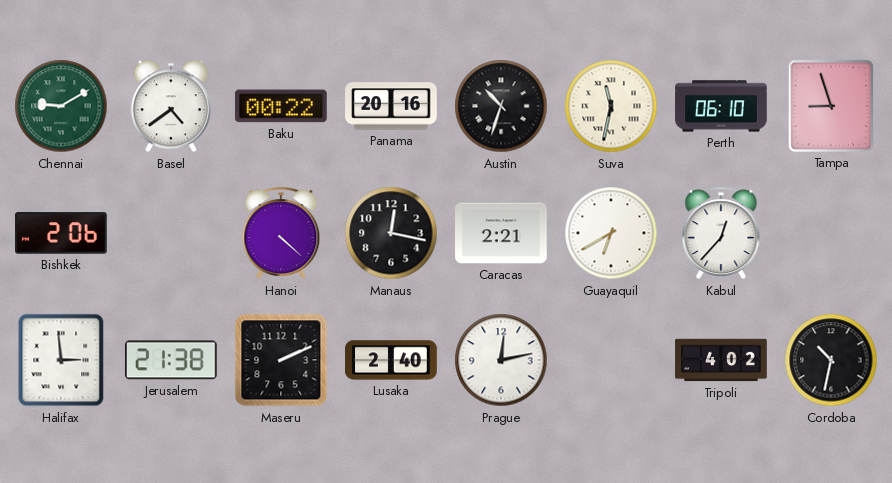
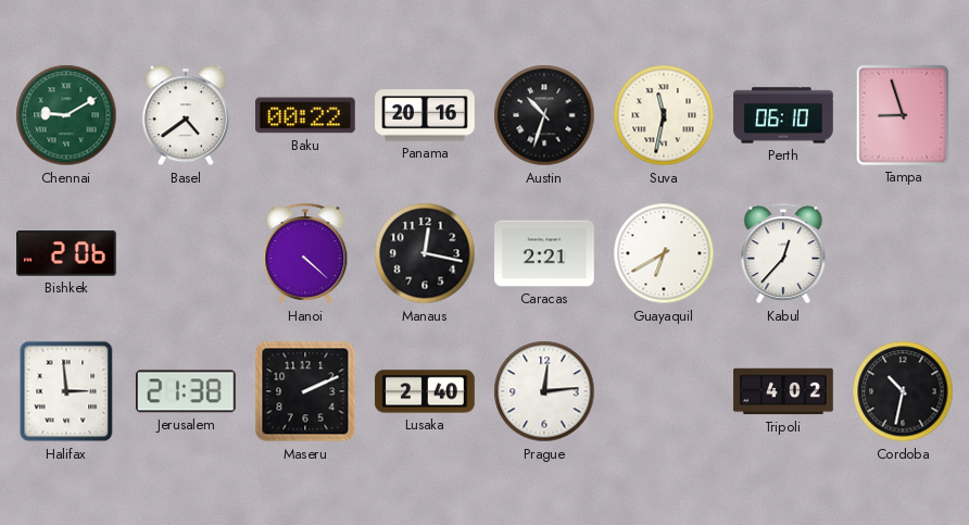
Prague: 12:13 -> 12:14
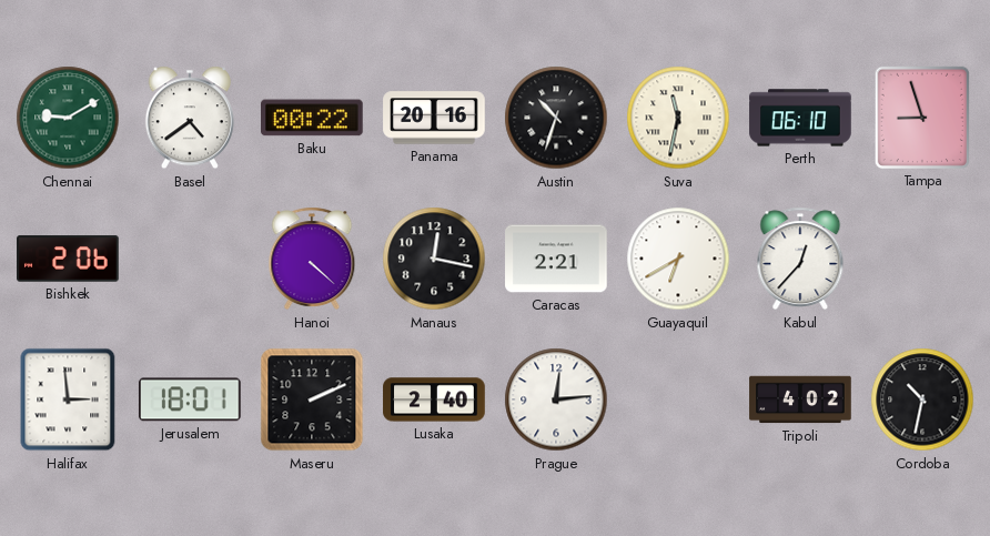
Jerusalem: 21:38 -> 18:01
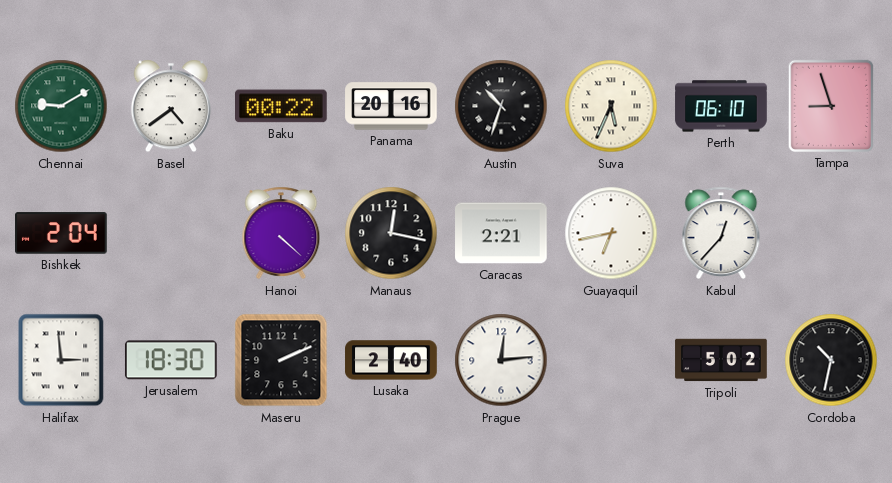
Suva: 11:32 -> 5:34
Bishkek: 2:06 -> 2:04
Guayaquil: 6:40 -> 6:43
Jerusalem: 18:01 -> 18:30
Tripoli: 4:02 -> 5:02
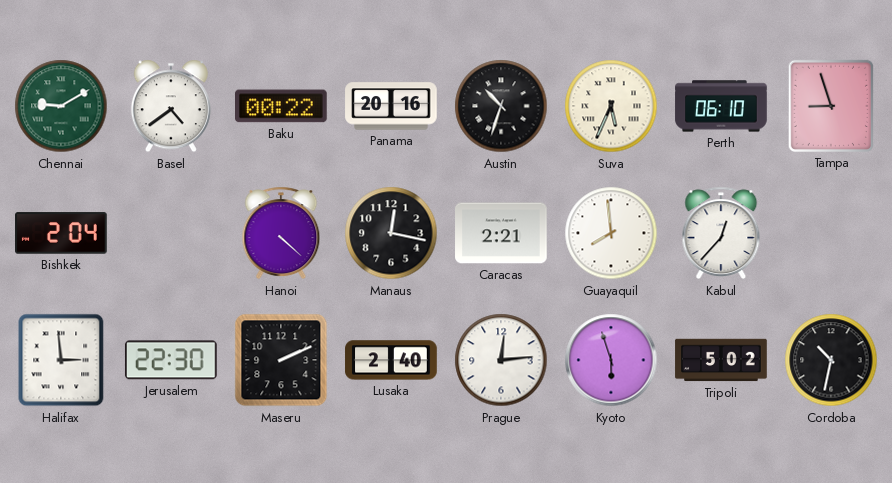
Guayaquil: 6:43 -> 7:59
Jerusalem: 18:30 -> 22:30
Kyoto: none -> 5:57
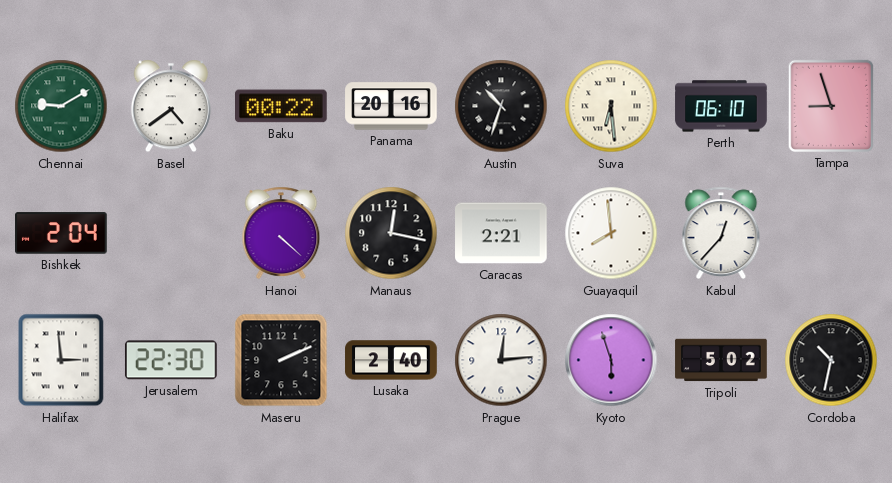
Suva: 5:34 -> 6:29
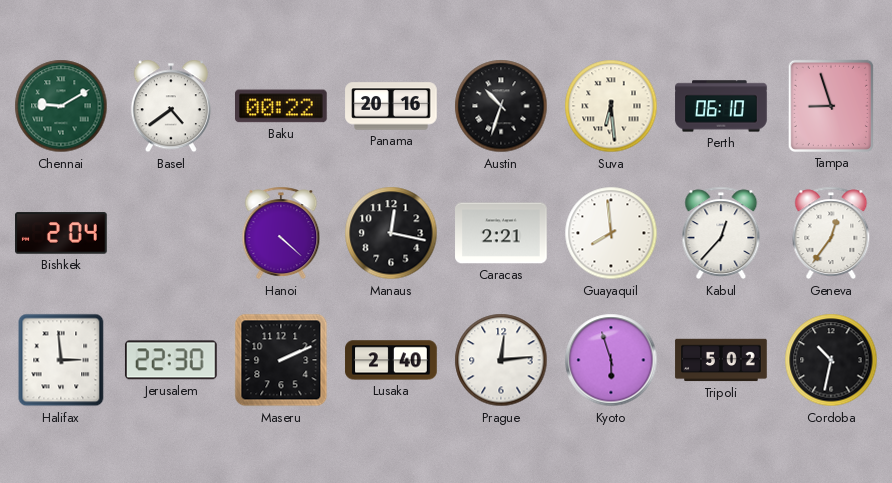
Geneva: none -> 12:36
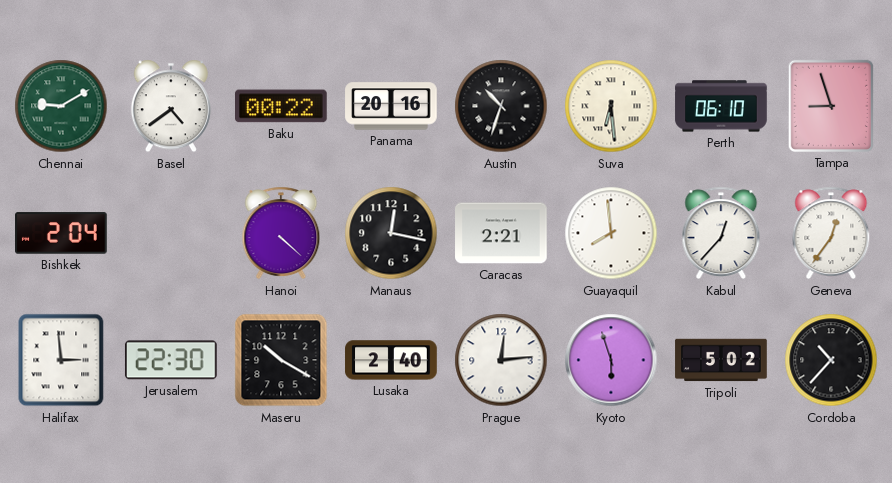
Maseru: 2:11 -> 10:20
Cordoba: 10:32 -> 10:37
